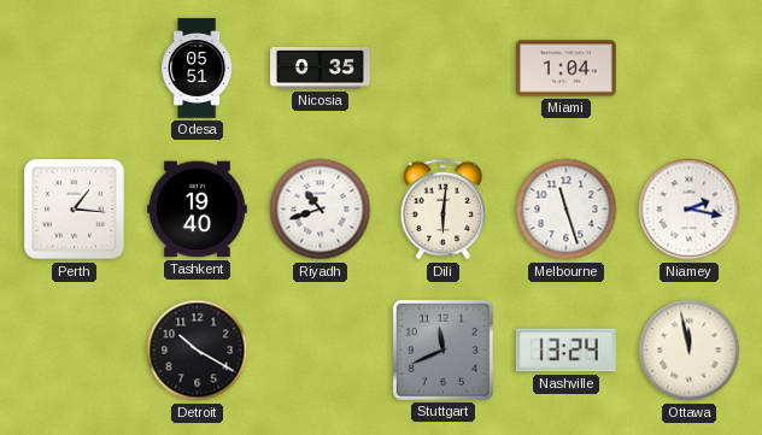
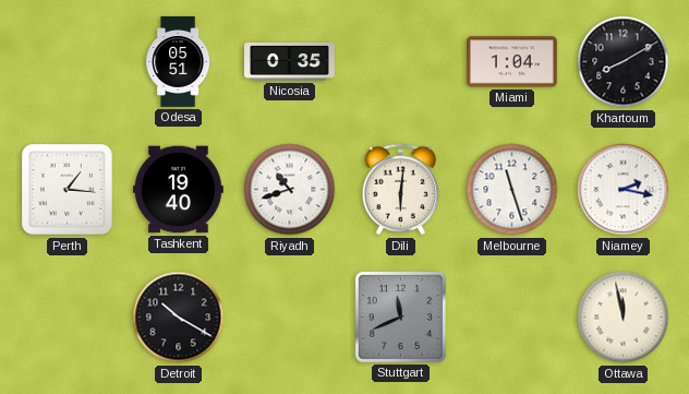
Khartoum: none -> 8:10
Nashville: 13:24 -> none
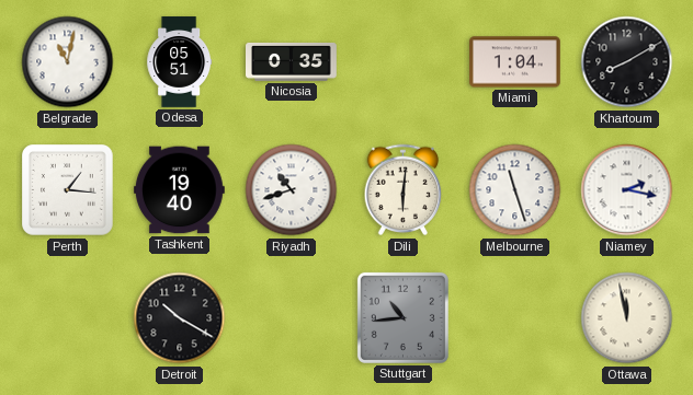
Belgrade: none -> 11:02
Stuttgart: 11:41 -> 10:44
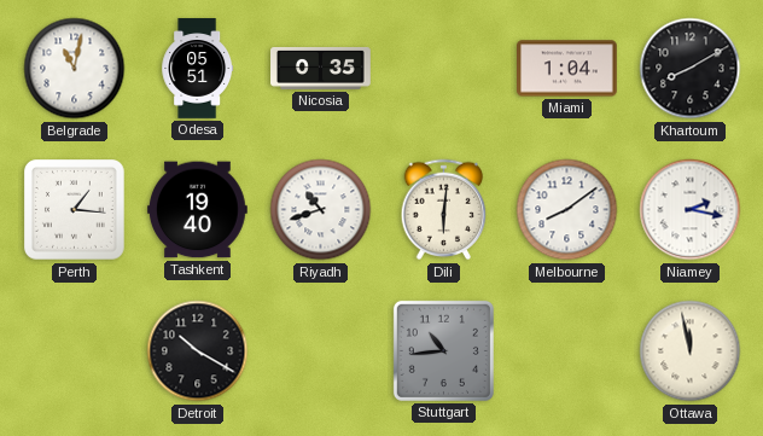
Melbourne: 11:27 -> 8:09
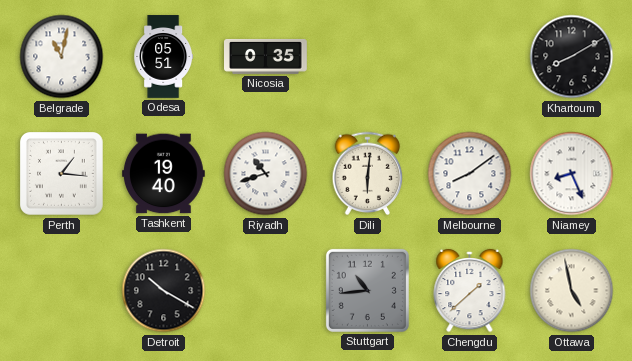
Miami: 1:04 -> none
Niamey: 2:17 -> 8:26
Chengdu: none -> 1:38
Ottawa: 11:58 -> 4:58
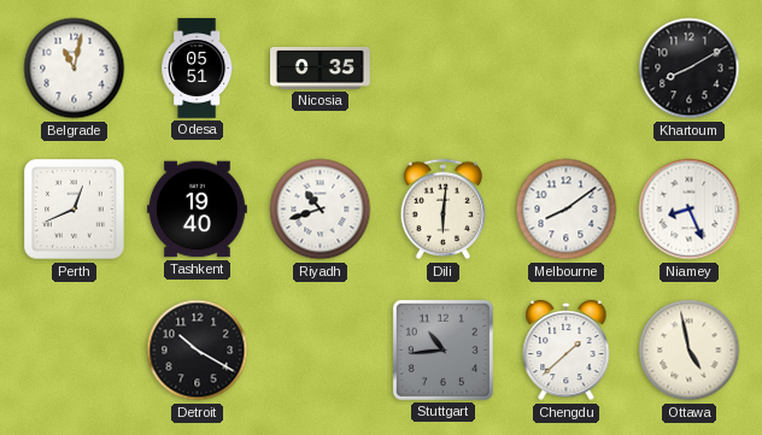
Perth: 1:16 -> 12:41
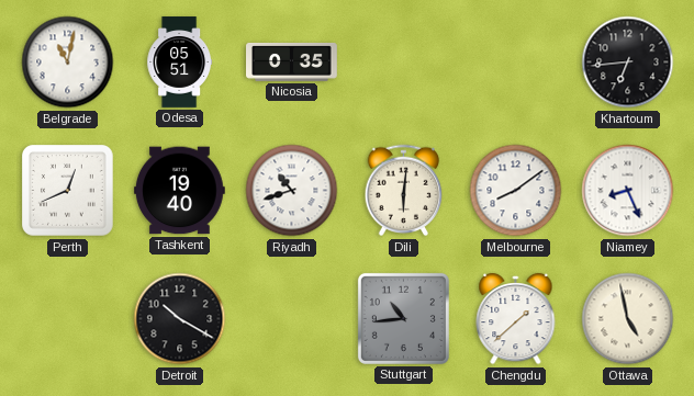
Khartoum: 8:10 -> 6:44
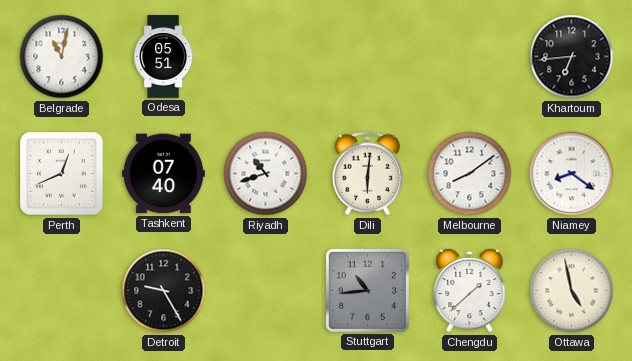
Nicosia: 0:35 -> none
Tashkent: 19:40 -> 07:40
Niamey: 8:26 -> 8:21
Detroit: 10:20 -> 9:25
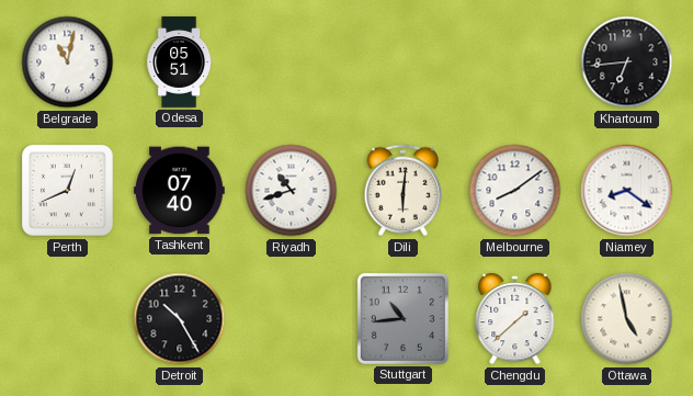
Detroit: 9:25 -> 10:25
